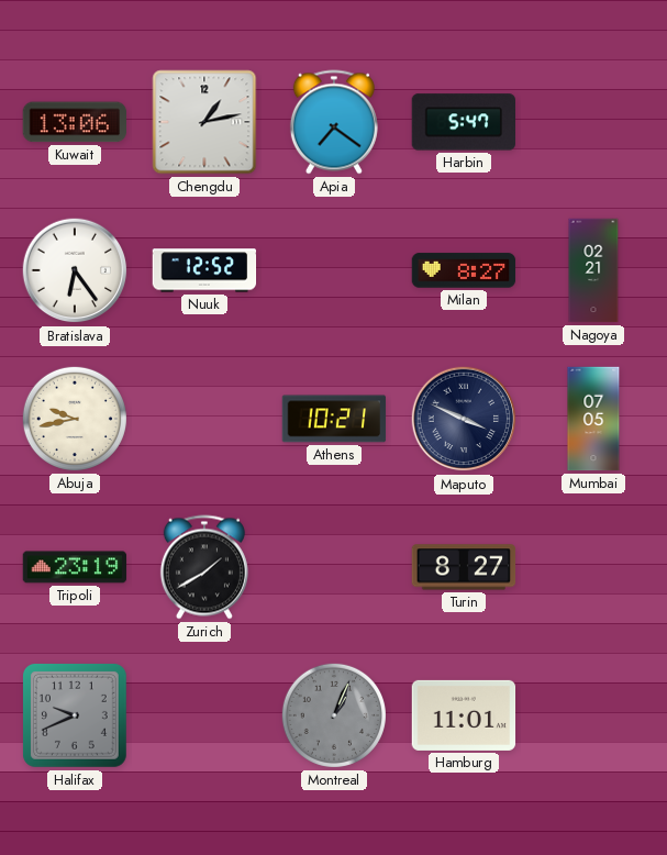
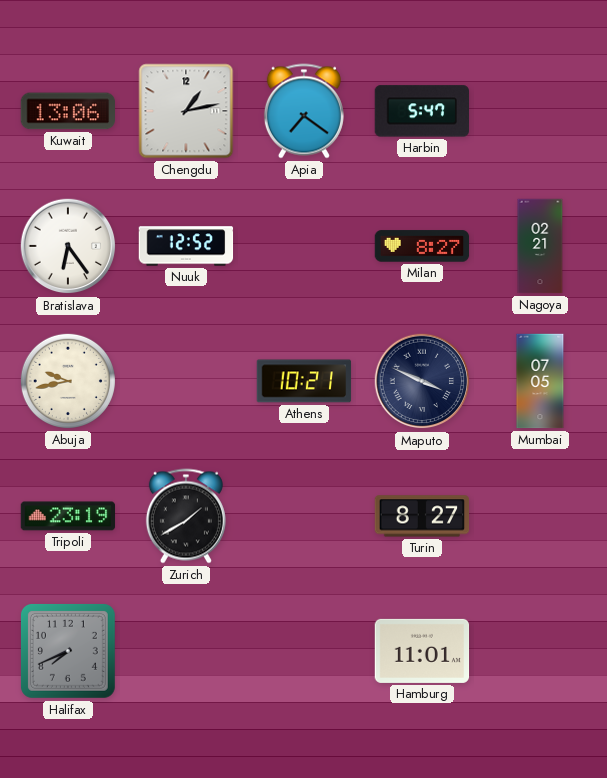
Halifax: 9:41 -> 7:41
Montreal: 1:04 -> none
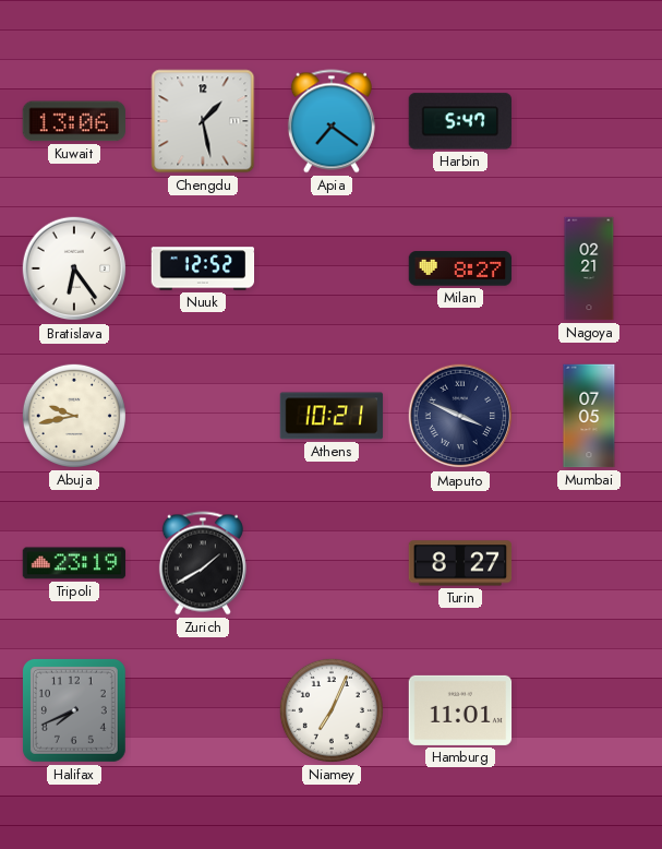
Chengdu: 1:13 -> 1:28
Niamey: none -> 7:04
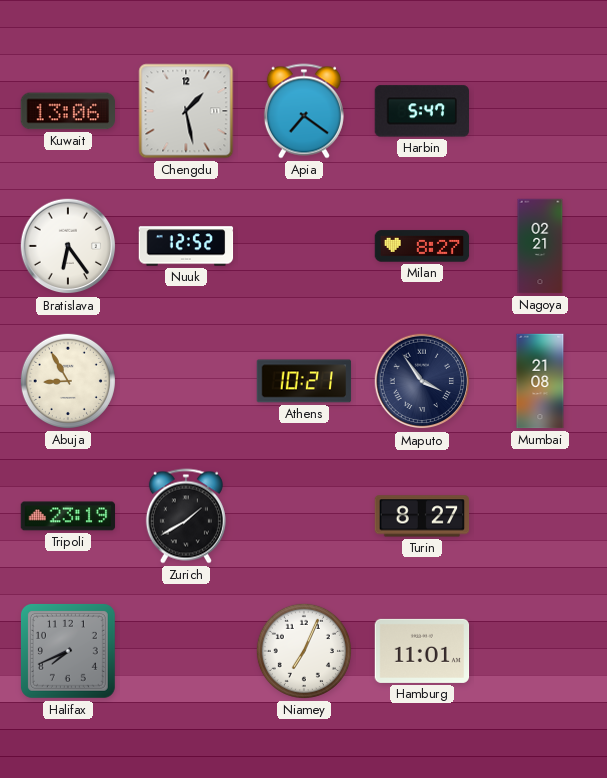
Abuja: 9:43 -> 8:55
Maputo: 3:49 -> 3:54
Mumbai: 07:05 -> 21:08
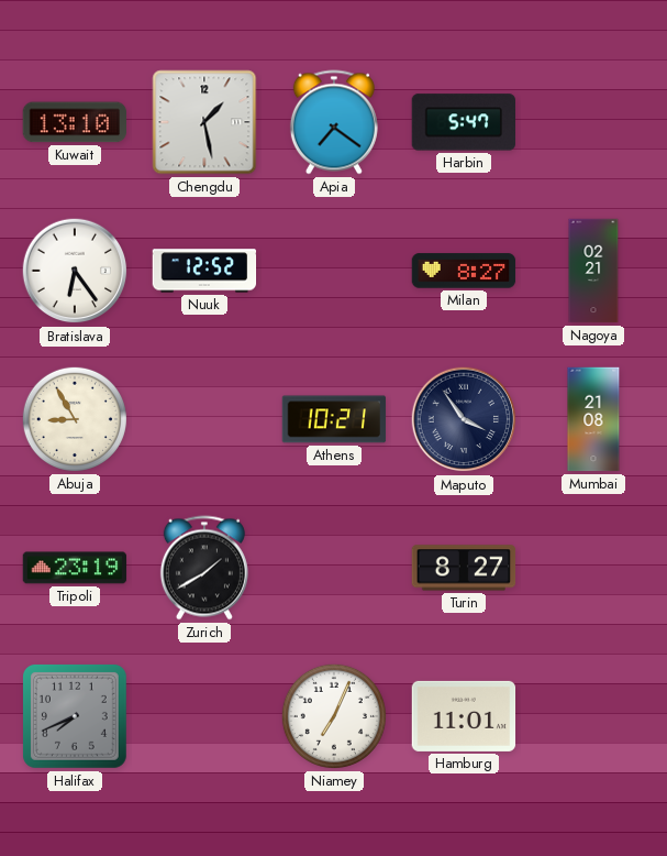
Kuwait: 13:06 -> 13:10
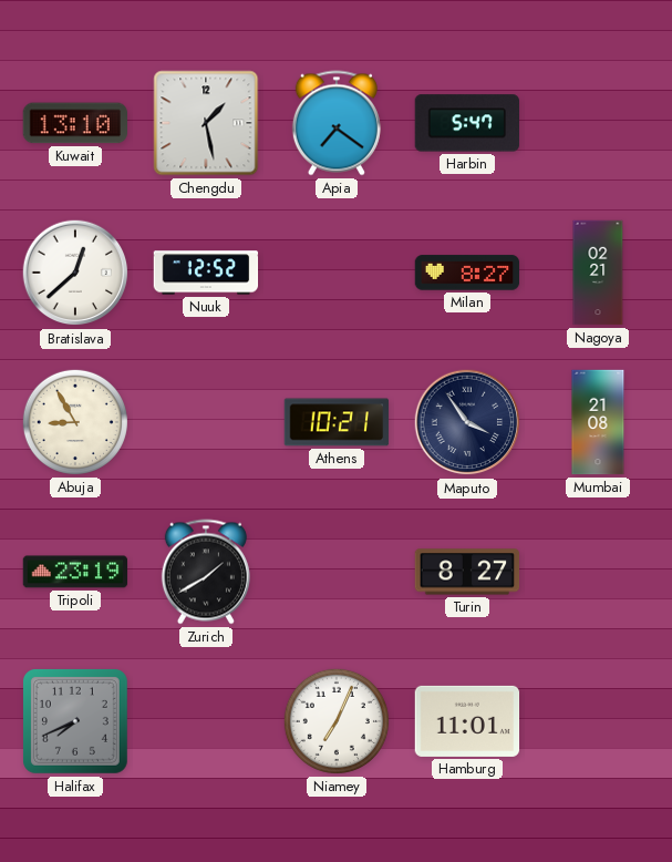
Bratislava: 6:24 -> 12:38
